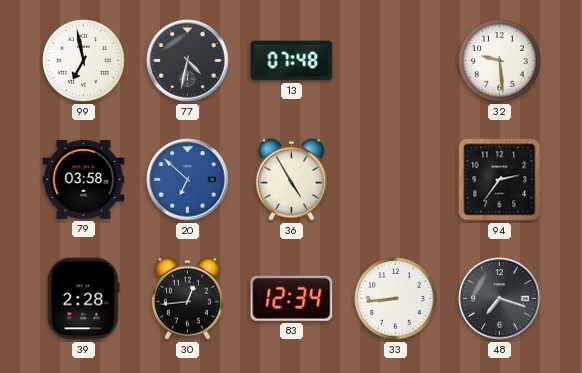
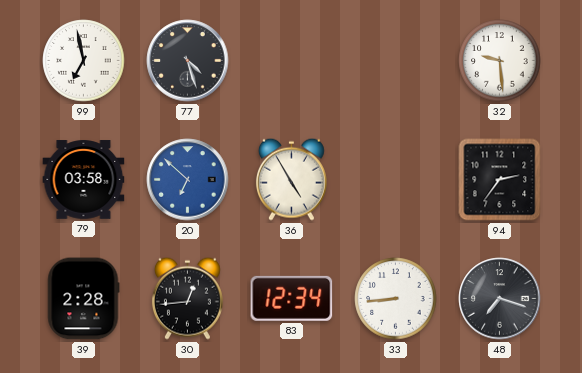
77: 4:32 -> 4:27
13: 07:48 -> none
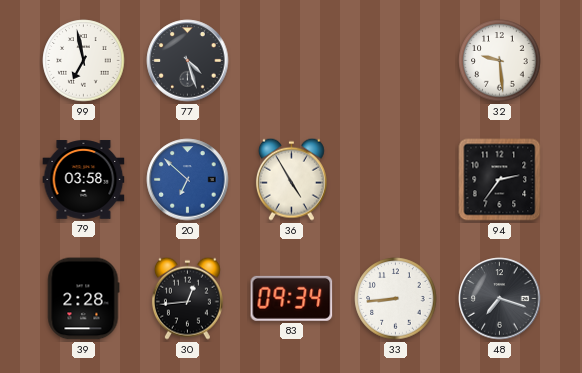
83: 12:34 -> 09:34
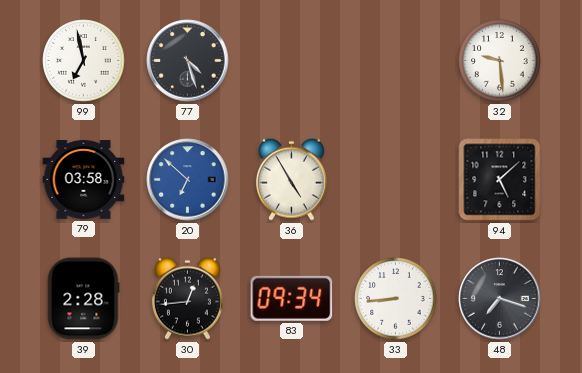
94: 2:36 -> 5:08
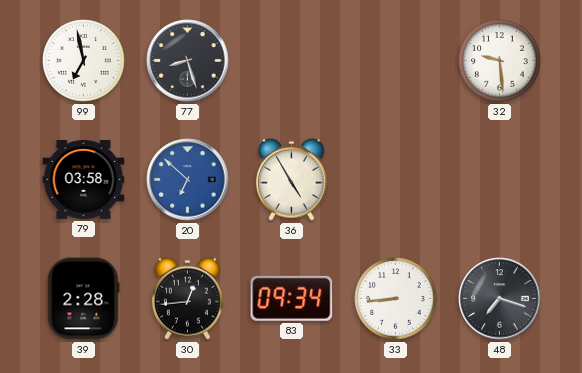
77: 4:27 -> 8:27
94: 5:08 -> none
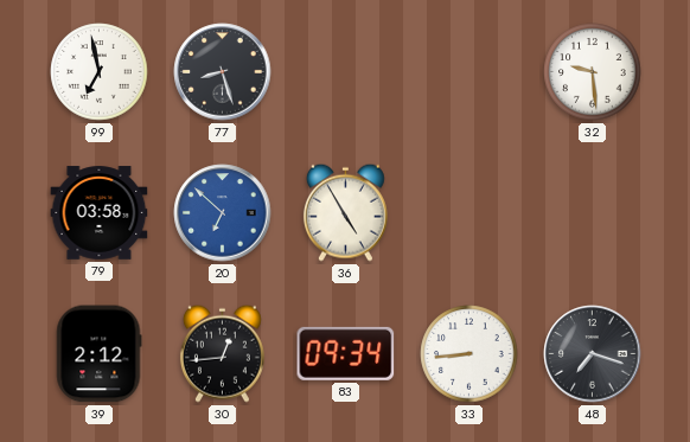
39: 2:28 -> 2:12
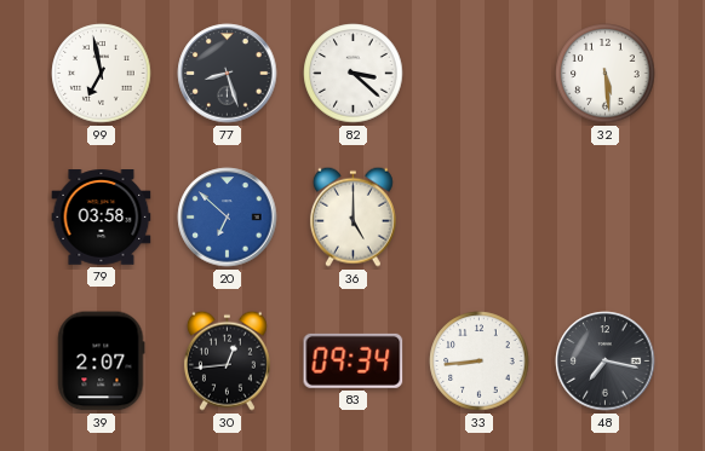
82: none -> 3:22
32: 9:29 -> 5:29
36: 4:55 -> 5:00
39: 2:12 -> 2:07
48: 7:18 -> 7:17
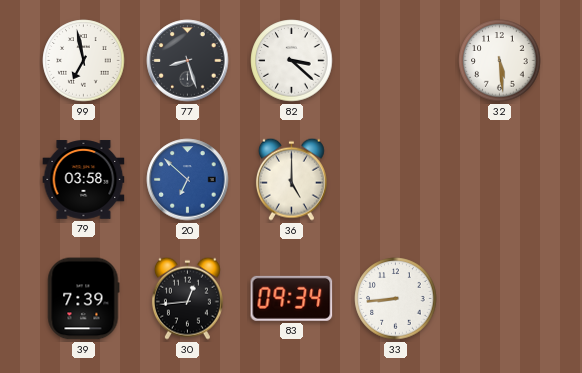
39: 2:07 -> 7:39
48: 7:17 -> none
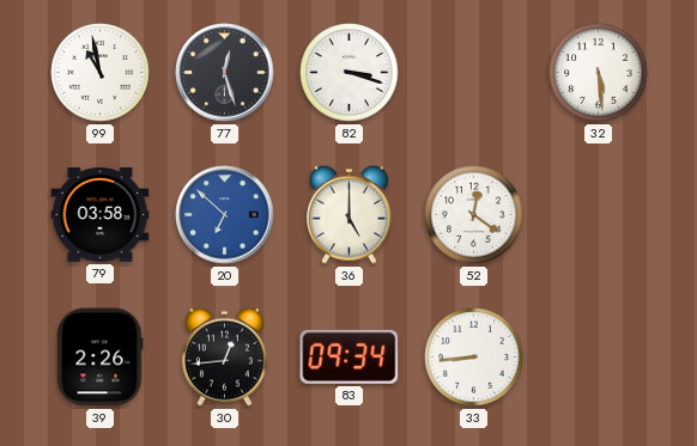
99: 6:58 -> 10:58
77: 8:27 -> 12:27
82: 3:22 -> 3:18
52: none -> 12:21
39: 7:39 -> 2:26
